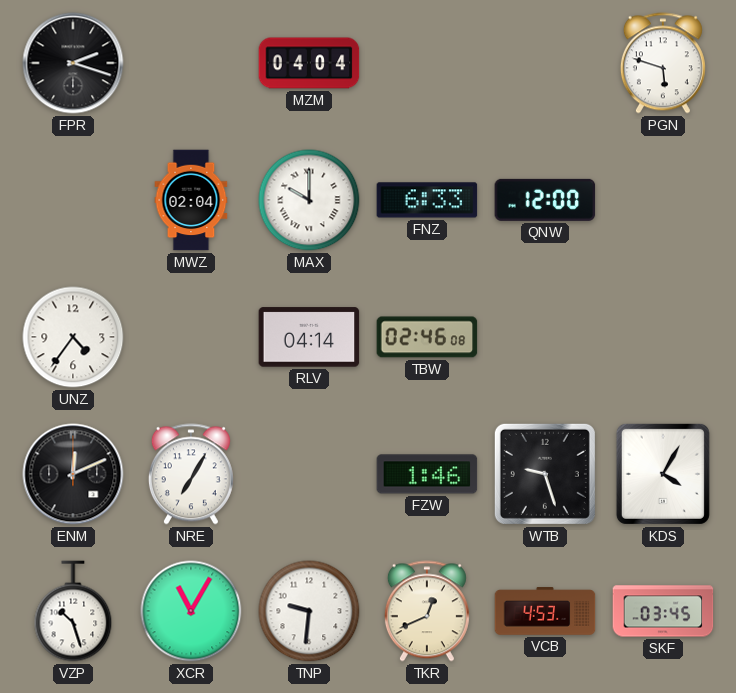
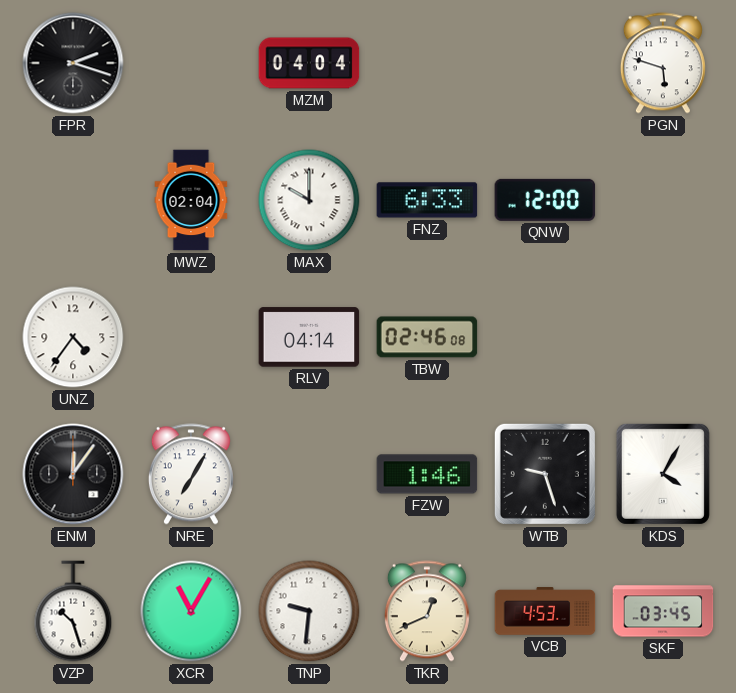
ENM: 12:11 -> 12:06
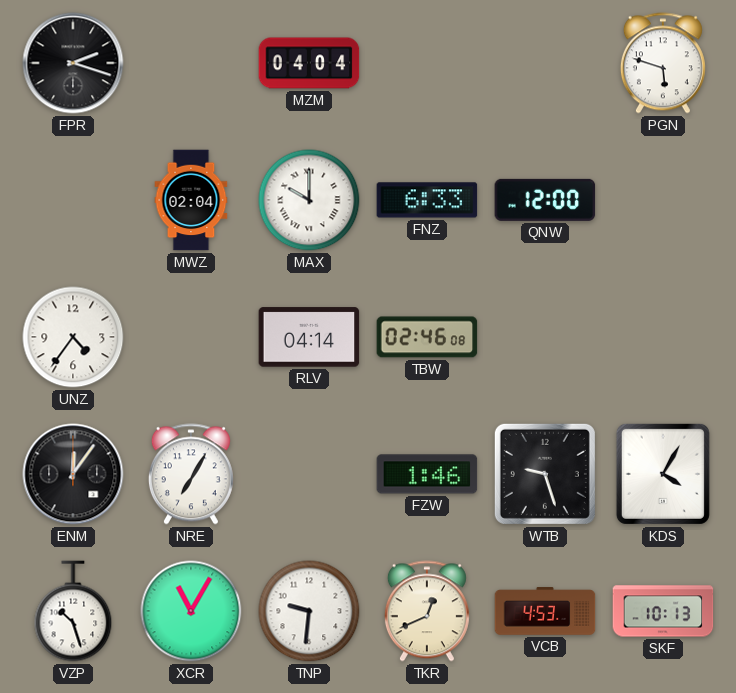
SKF: 03:45 -> 10:13
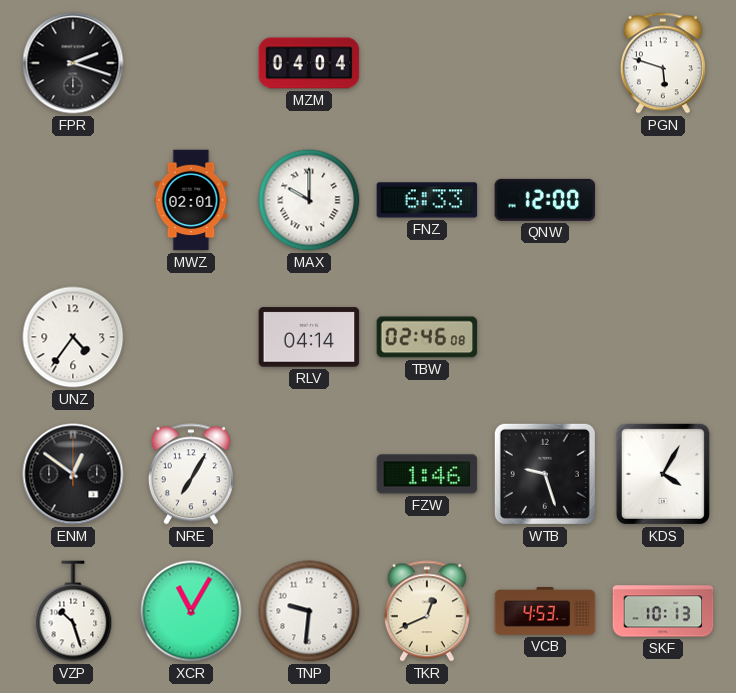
MWZ: 02:04 -> 02:01
ENM: 12:06 -> 12:51
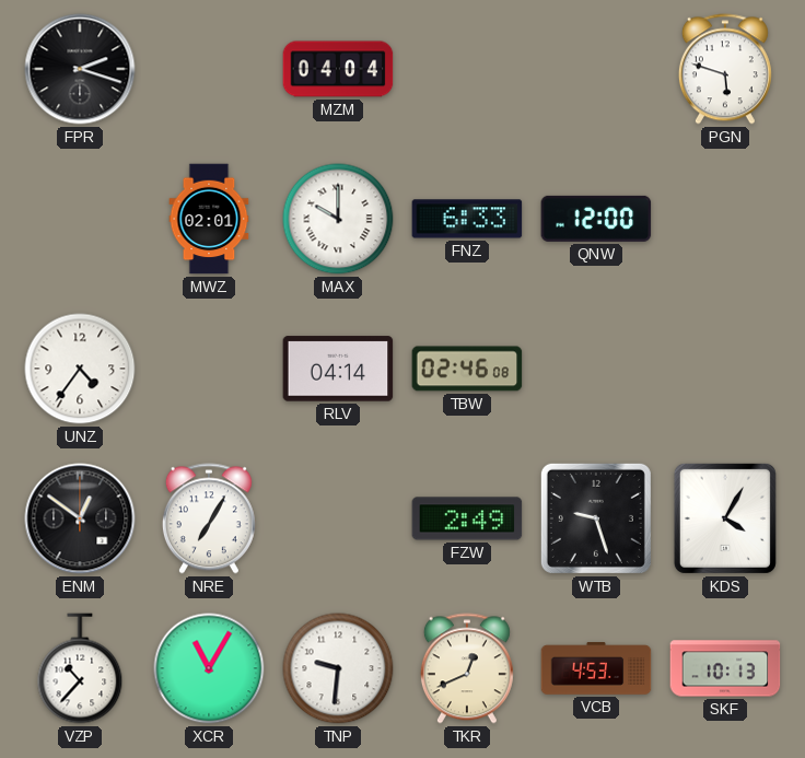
FZW: 1:46 -> 2:49
VZP: 10:27 -> 10:37
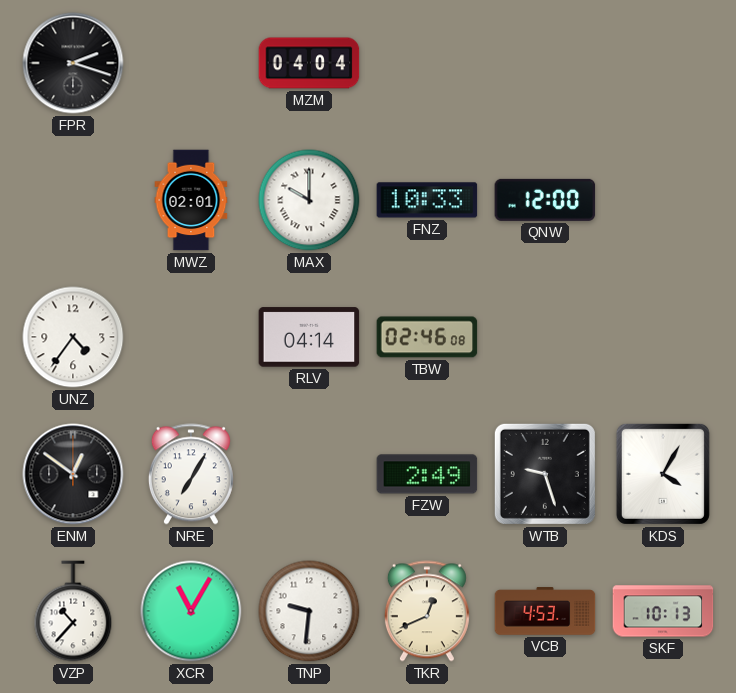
PGN: 5:48 -> none
FNZ: 6:33 -> 10:33
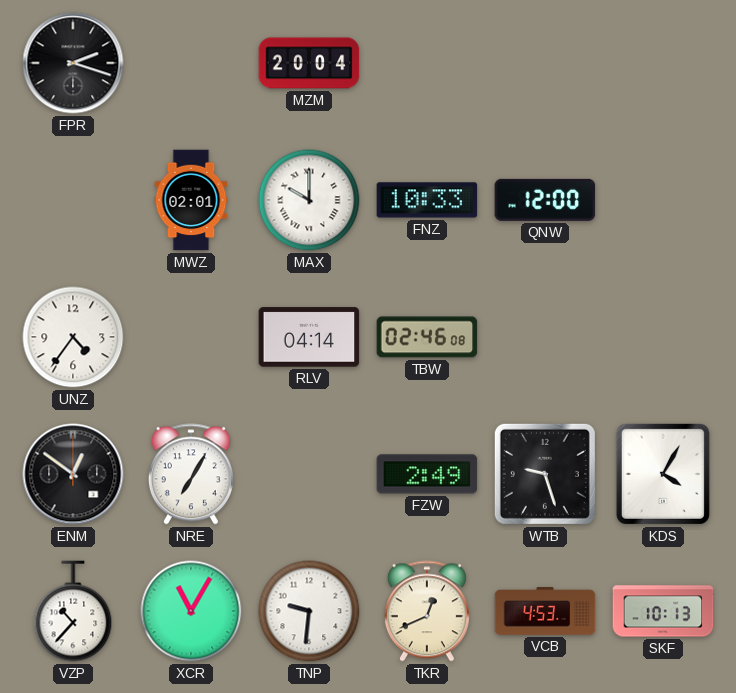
MZM: 04:04 -> 20:04
